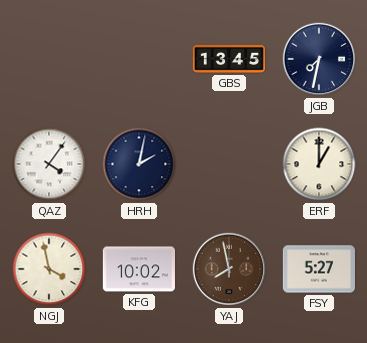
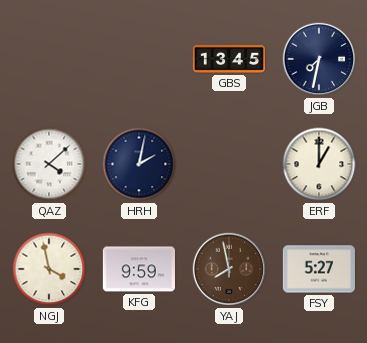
QAZ: 4:06 -> 4:08
KFG: 10:02 -> 9:59
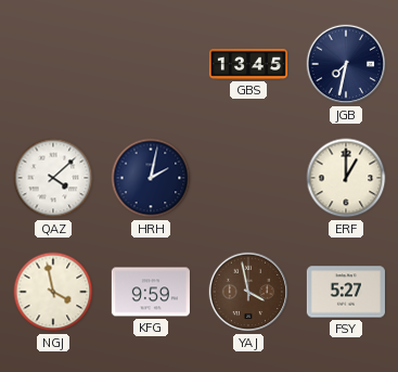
YAJ: 7:58 -> 3:58
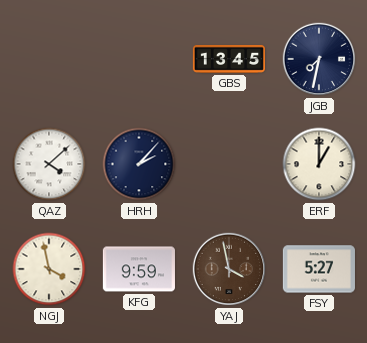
HRH: 2:02 -> 2:07
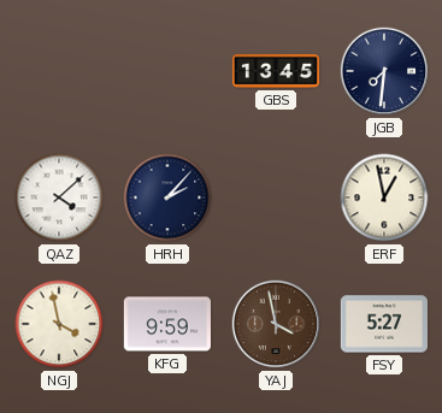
JGB: 7:32 -> 7:31
ERF: 1:00 -> 12:58
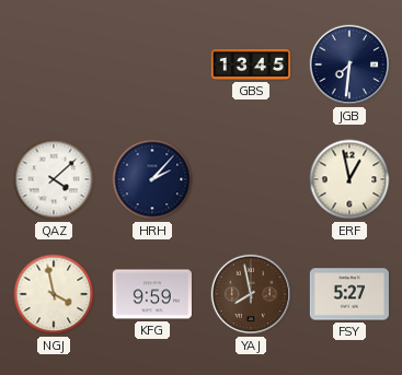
YAJ: 3:58 -> 7:58
